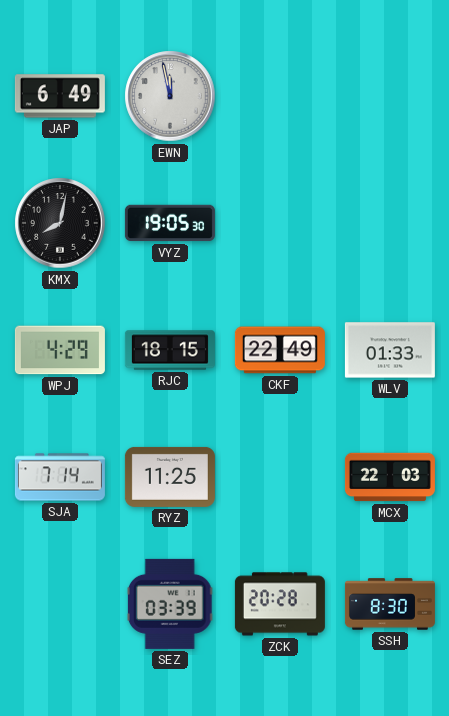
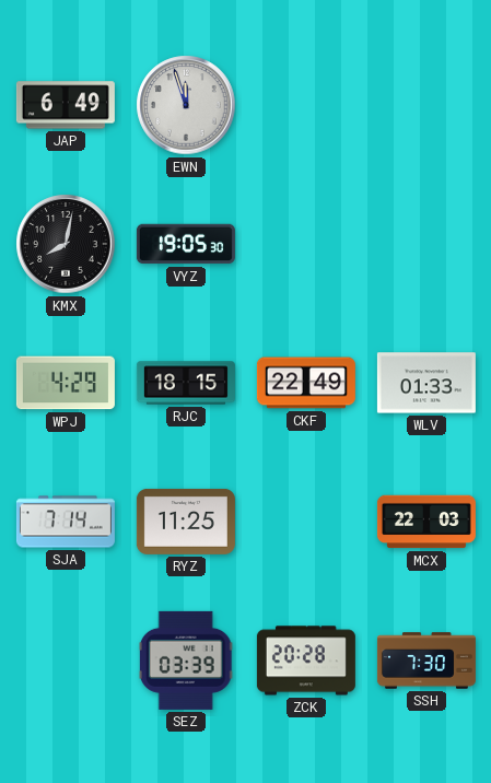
EWN: 11:58 -> 11:57
SSH: 8:30 -> 7:30
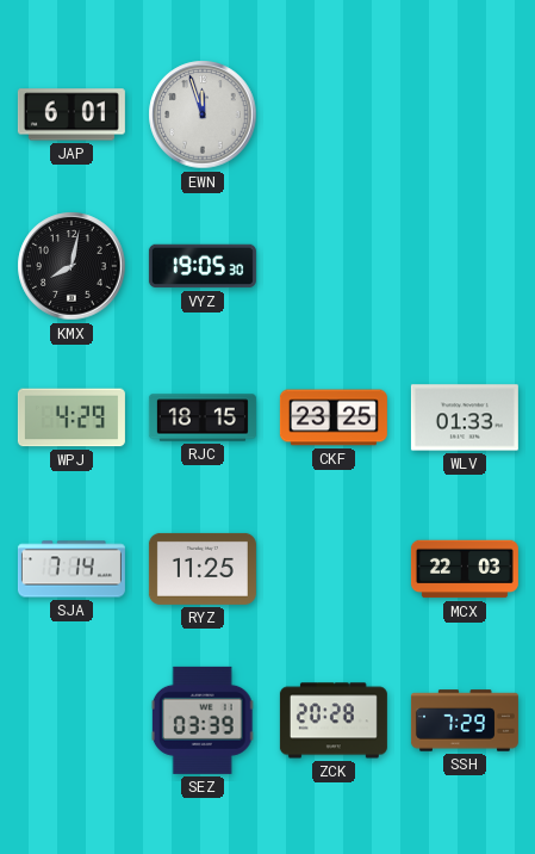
JAP: 6:49 -> 6:01
CKF: 22:49 -> 23:25
SSH: 7:30 -> 7:29
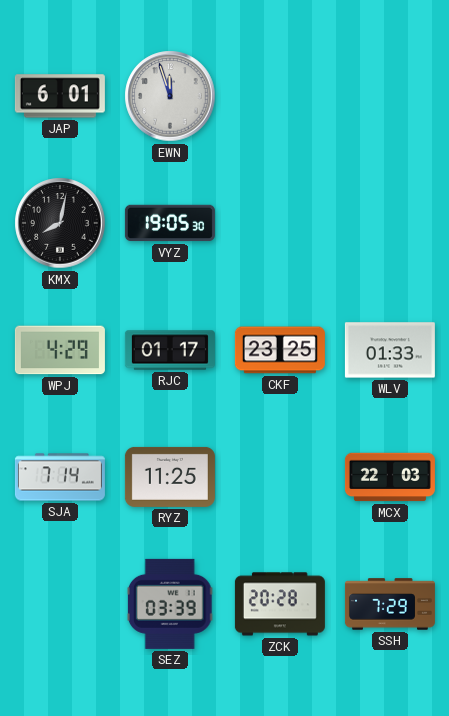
RJC: 18:15 -> 01:17
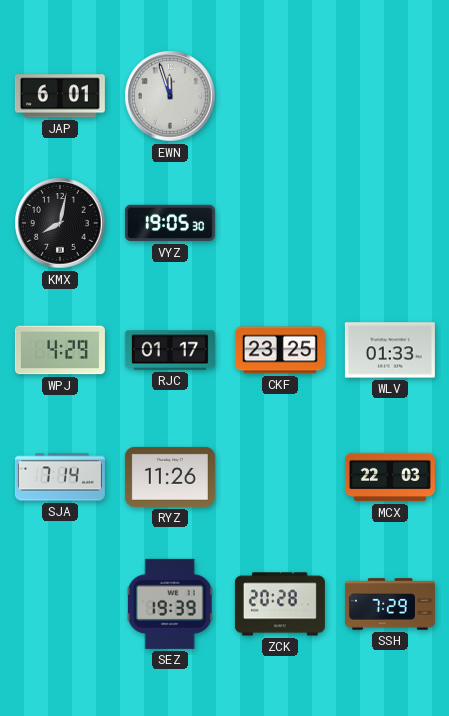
RYZ: 11:25 -> 11:26
SEZ: 03:39 -> 19:39
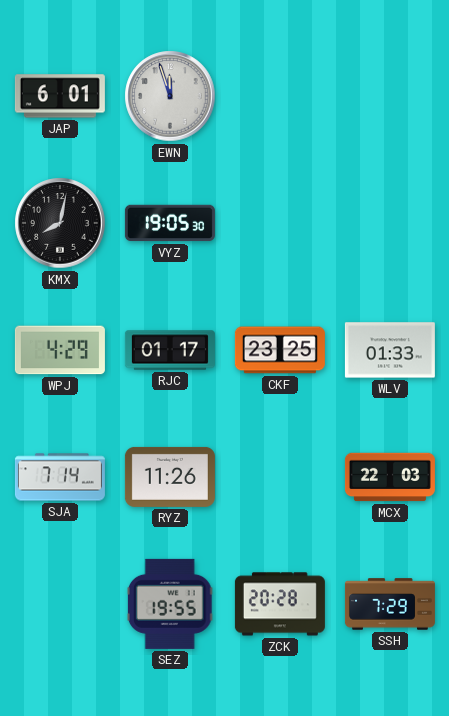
SEZ: 19:39 -> 19:55
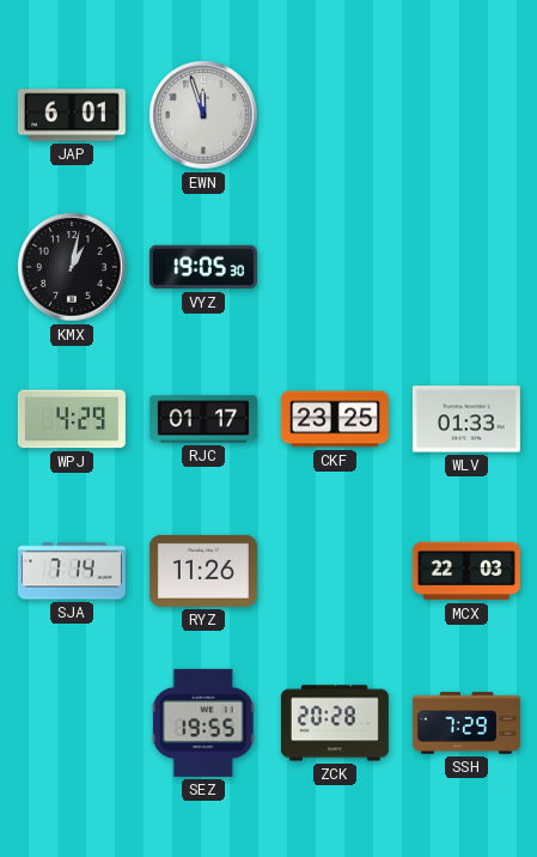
KMX: 8:02 -> 1:02
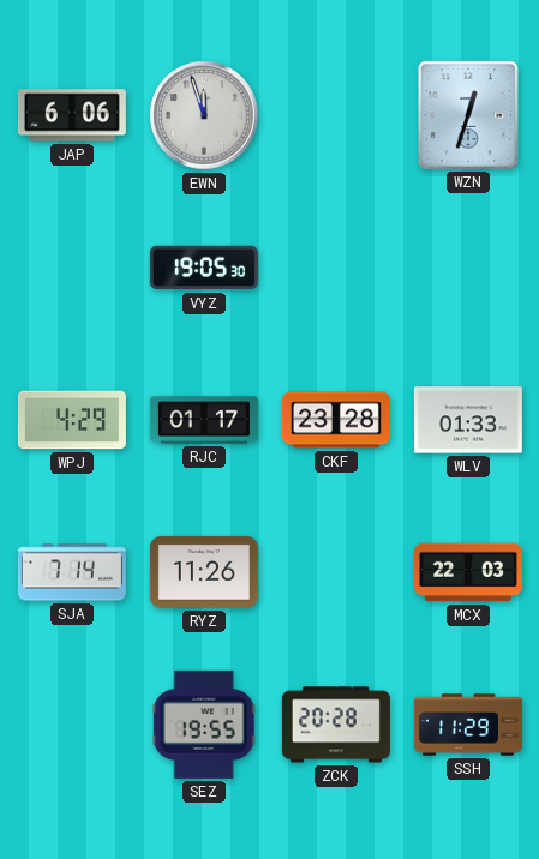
JAP: 6:01 -> 6:06
WZN: none -> 12:33
KMX: 1:02 -> none
CKF: 23:25 -> 23:28
SSH: 7:29 -> 11:29
